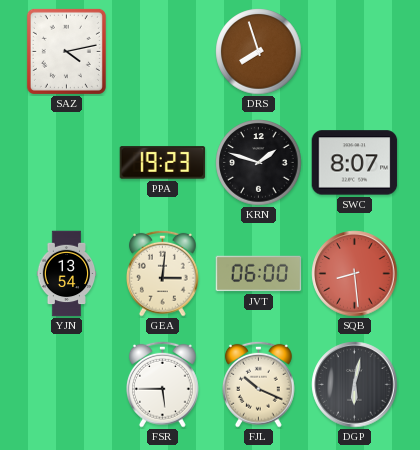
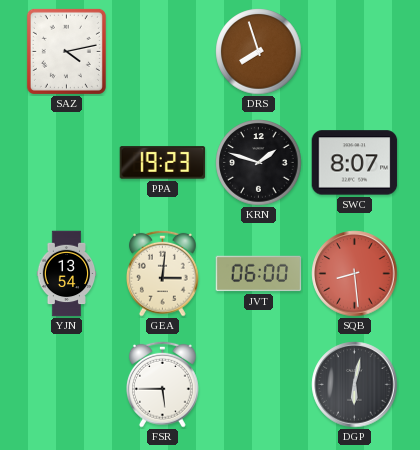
FJL: 10:19 -> none
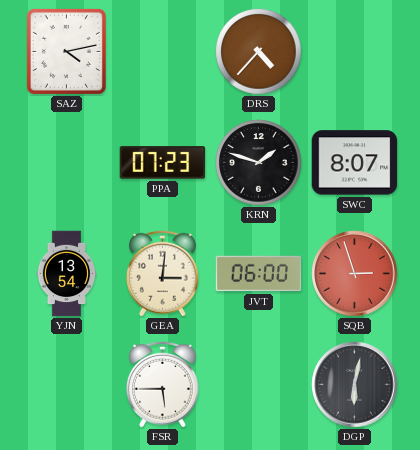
DRS: 7:57 -> 4:37
PPA: 19:23 -> 07:23
SQB: 8:29 -> 2:57
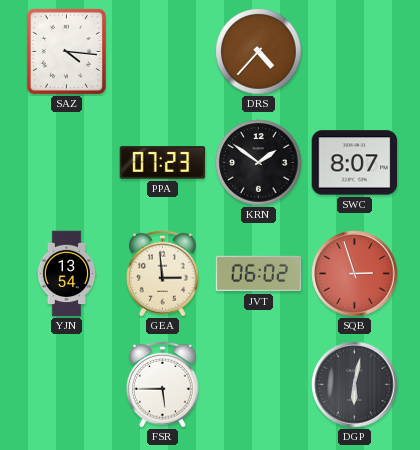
SAZ: 4:13 -> 4:16
KRN: 1:48 -> 1:51
GEA: 3:01 -> 2:59
JVT: 06:00 -> 06:02
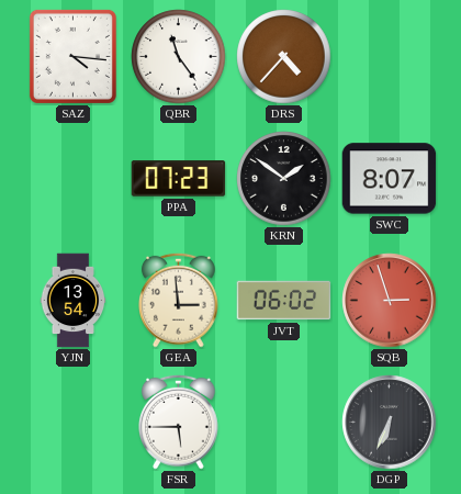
QBR: none -> 11:24
DGP: 6:02 -> 6:34
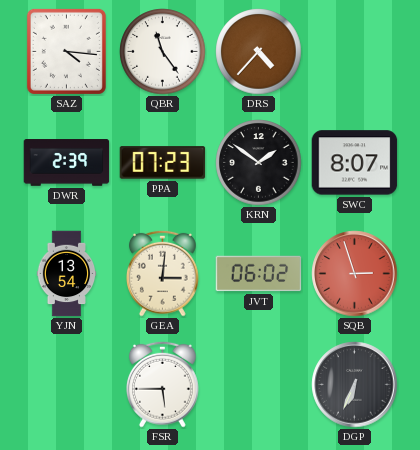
DWR: none -> 2:39
GEA: 2:59 -> 3:01
